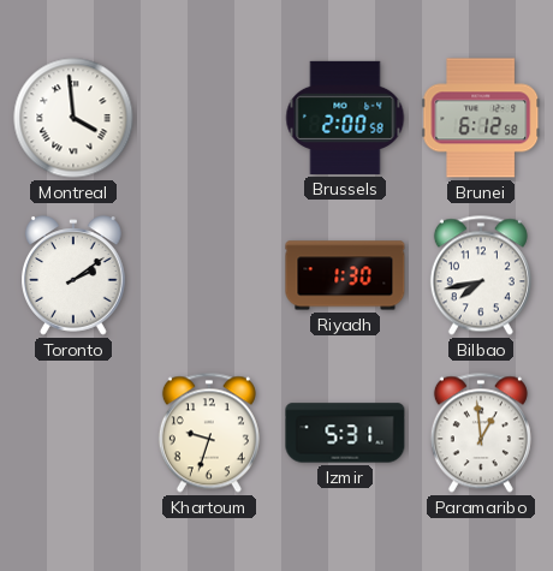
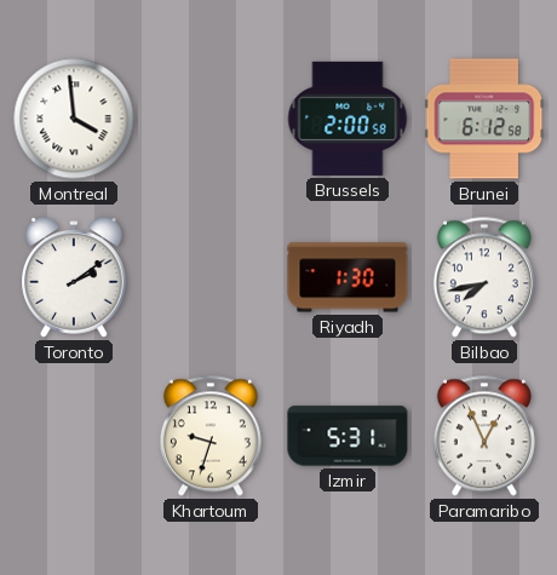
Paramaribo: 12:59 -> 12:56
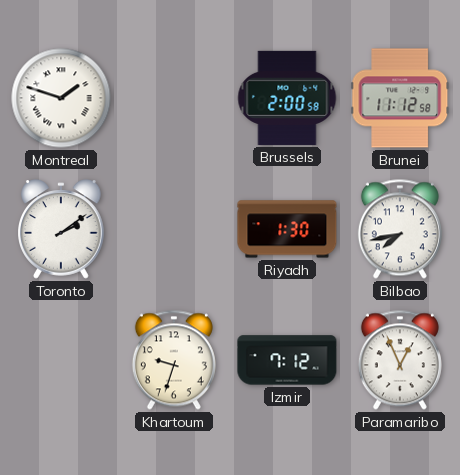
Montreal: 3:59 -> 1:48
Brunei: 6:12 -> 11:12
Izmir: 5:31 -> 7:12
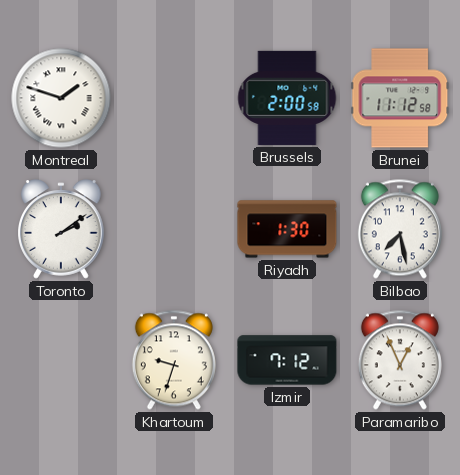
Bilbao: 7:43 -> 7:28
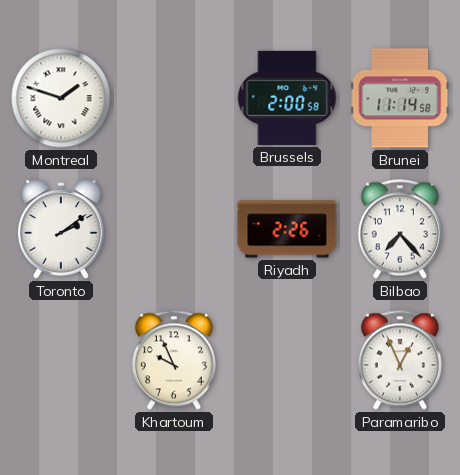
Brunei: 11:12 -> 11:14
Riyadh: 1:30 -> 2:26
Bilbao: 7:28 -> 7:23
Khartoum: 9:33 -> 9:56
Izmir: 7:12 -> none
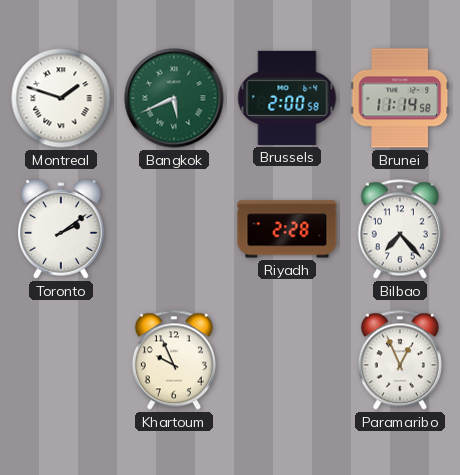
Bangkok: none -> 5:41
Riyadh: 2:26 -> 2:28
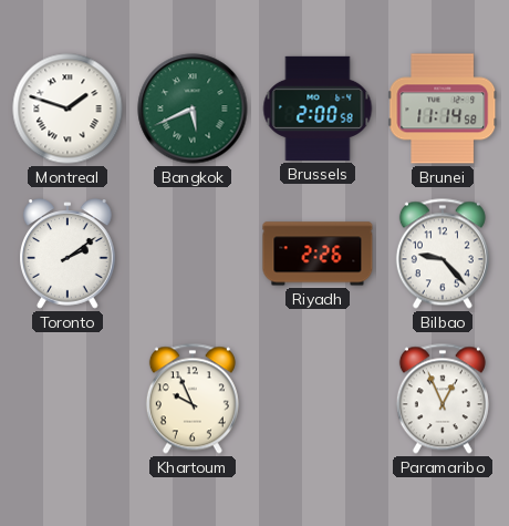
Riyadh: 2:28 -> 2:26
Bilbao: 7:23 -> 9:23
